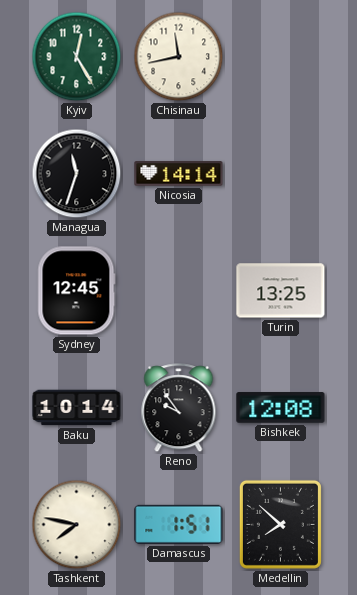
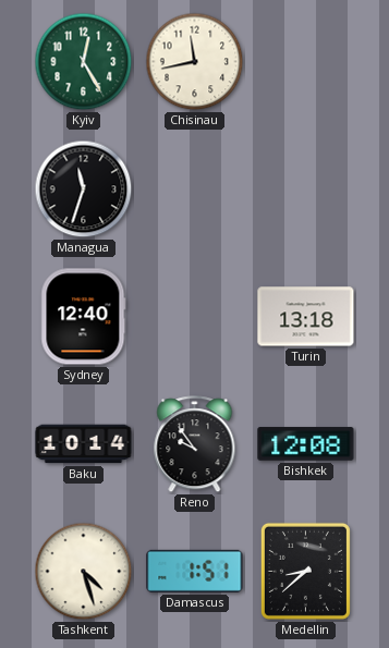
Nicosia: 14:14 -> none
Sydney: 12:45 -> 12:40
Turin: 13:25 -> 13:18
Tashkent: 7:47 -> 4:27
Medellin: 7:52 -> 8:38
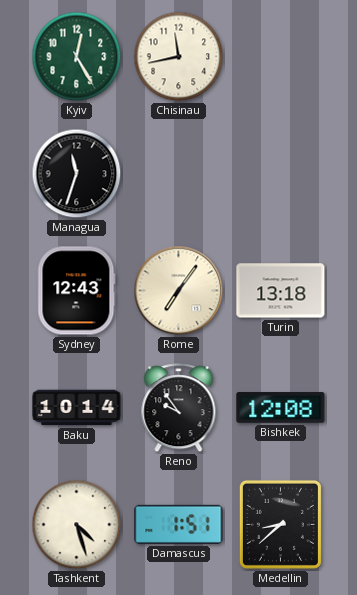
Sydney: 12:40 -> 12:43
Rome: none -> 7:06
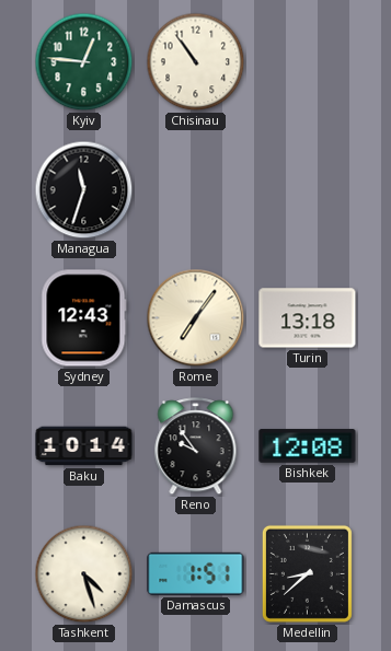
Kyiv: 12:25 -> 12:46
Chisinau: 11:43 -> 10:54
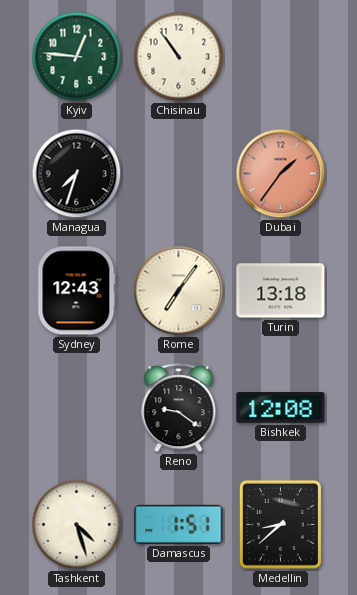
Managua: 11:33 -> 7:33
Dubai: none -> 1:36
Baku: 10:14 -> none
Reno: 9:54 -> 9:21
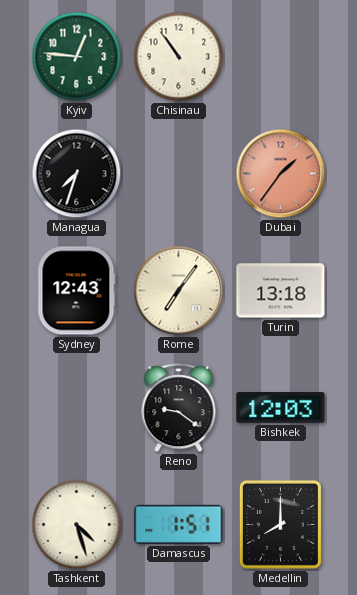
Bishkek: 12:08 -> 12:03
Medellin: 8:38 -> 8:00
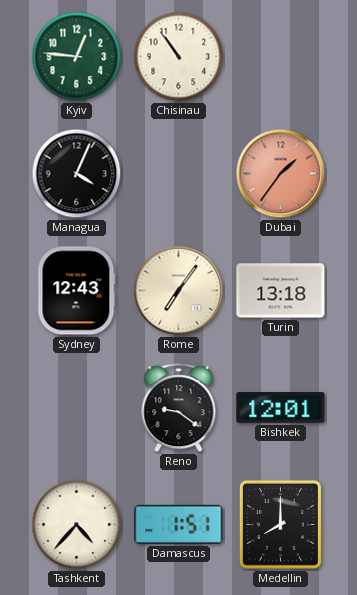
Managua: 7:33 -> 4:04
Bishkek: 12:03 -> 12:01
Tashkent: 4:27 -> 4:37
